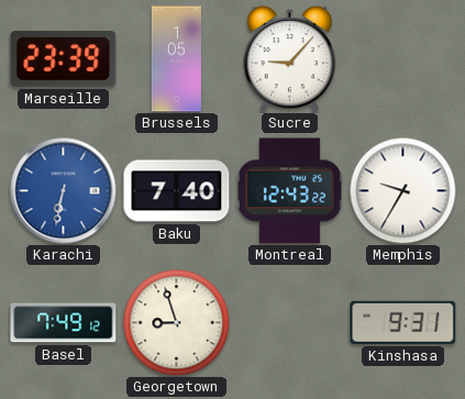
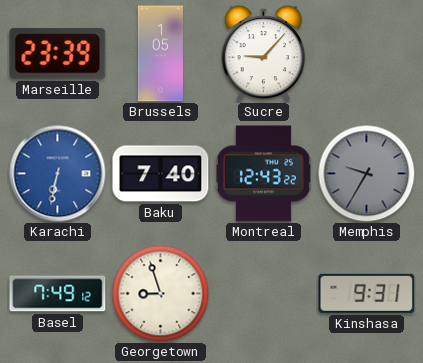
Memphis dial: white -> grey
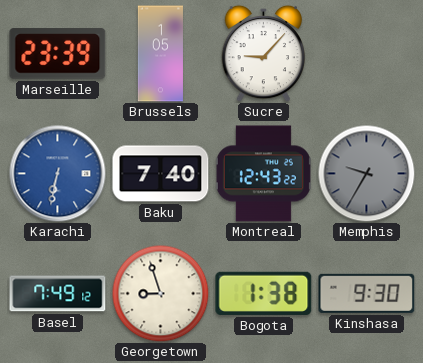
Bogota: none -> 1:38
Kinshasa: 9:31 -> 9:30
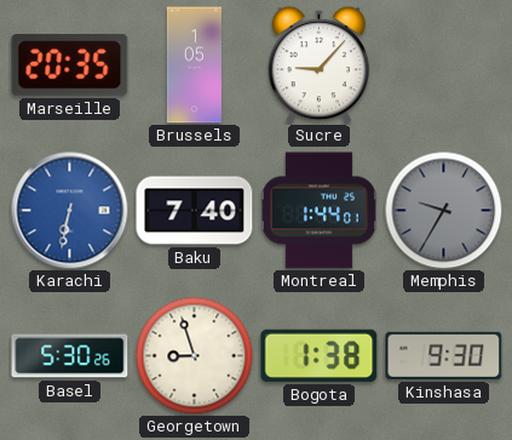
Marseille: 23:39 -> 20:35
Montreal: 12:43 -> 1:44
Basel: 7:49 -> 5:30
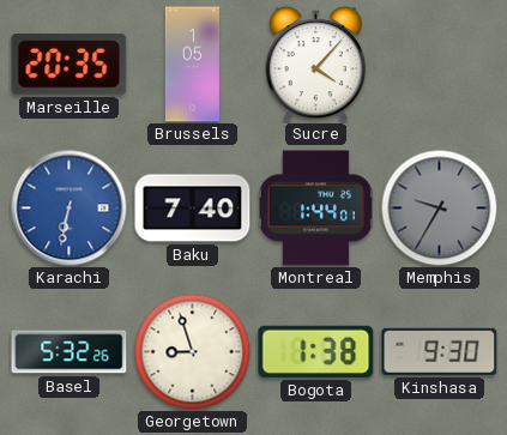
Sucre: 9:07 -> 4:07
Basel: 5:30 -> 5:32
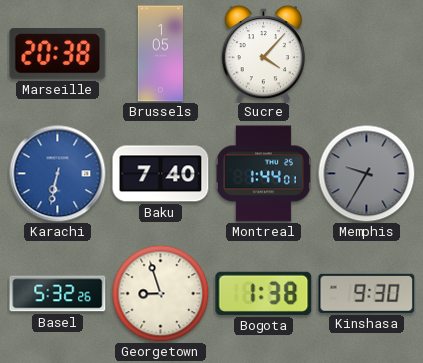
Marseille: 20:35 -> 20:38
